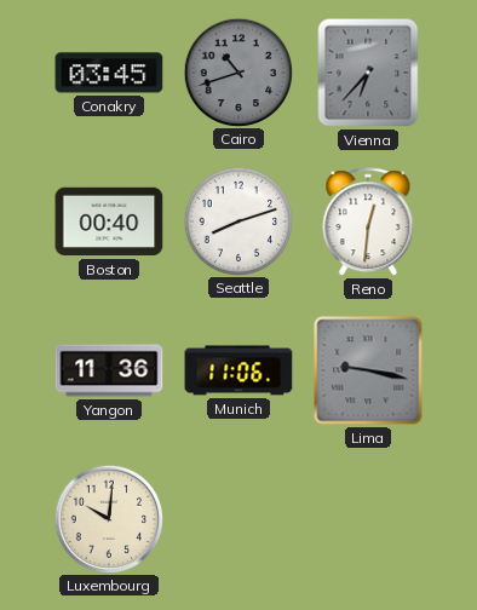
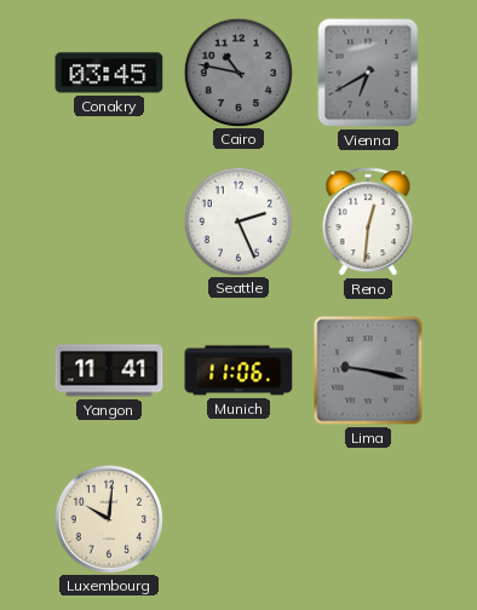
Cairo: 10:42 -> 10:47
Vienna: 6:37 -> 6:40
Boston: 00:40 -> none
Seattle: 8:12 -> 2:26
Yangon: 11:36 -> 11:41
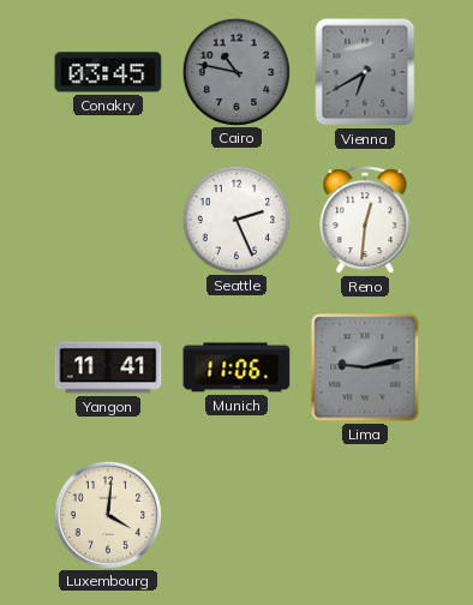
Lima: 9:17 -> 9:13
Luxembourg: 10:01 -> 4:01
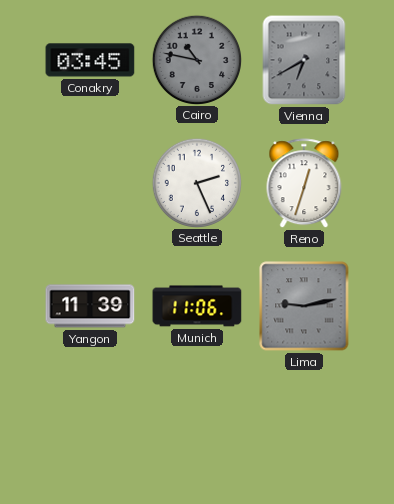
Reno: 12:31 -> 12:33
Yangon: 11:41 -> 11:39
Luxembourg: 4:01 -> none
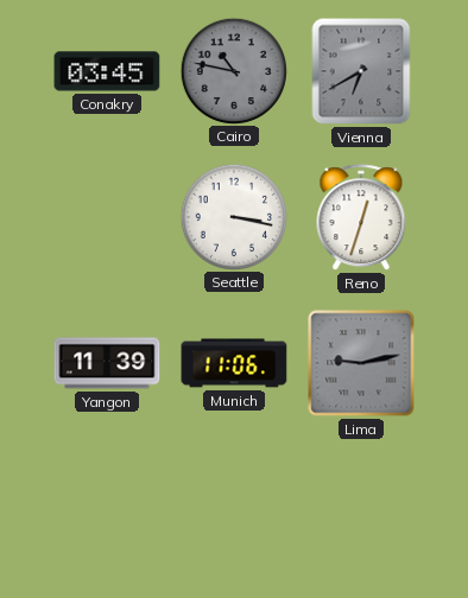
Seattle: 2:26 -> 3:17
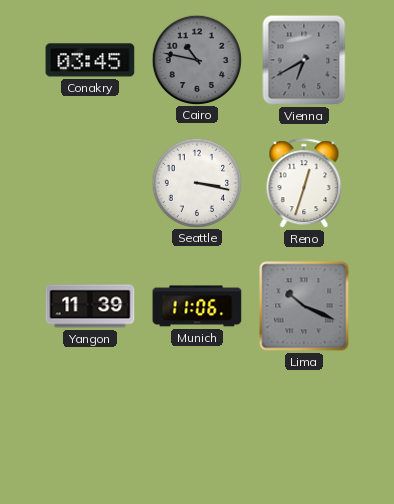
Lima: 9:13 -> 10:19
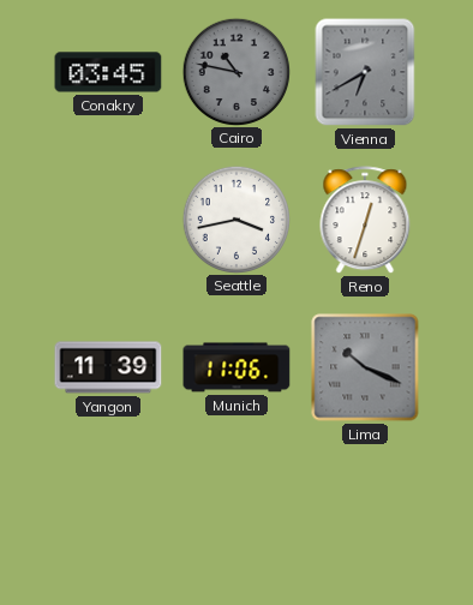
Seattle: 3:17 -> 3:43
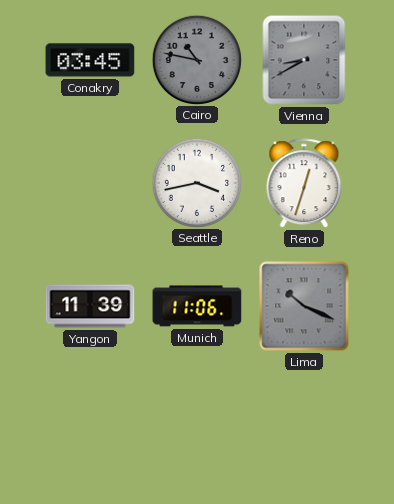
Vienna: 6:40 -> 8:40
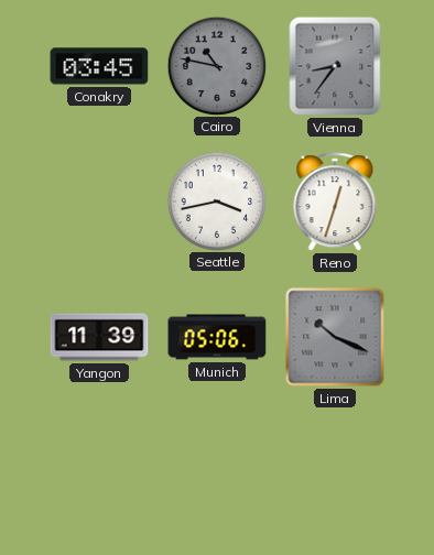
Vienna: 8:40 -> 8:36
Munich: 11:06 -> 05:06
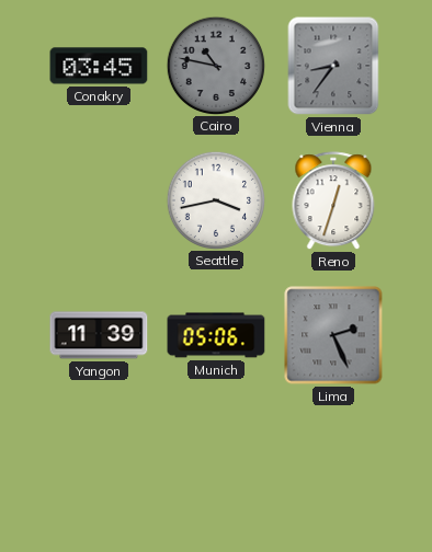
Lima: 10:19 -> 2:26
